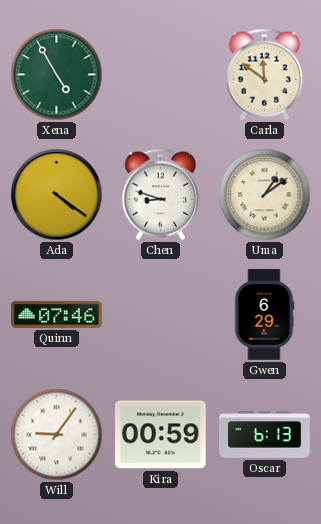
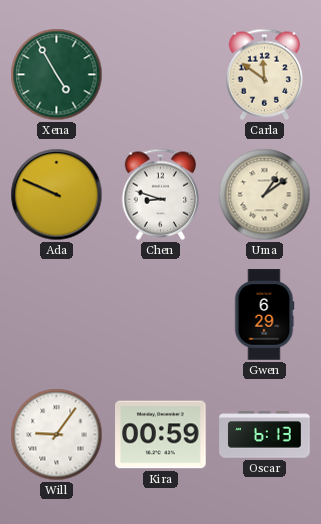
Ada: 4:21 -> 9:49
Quinn: 07:46 -> none
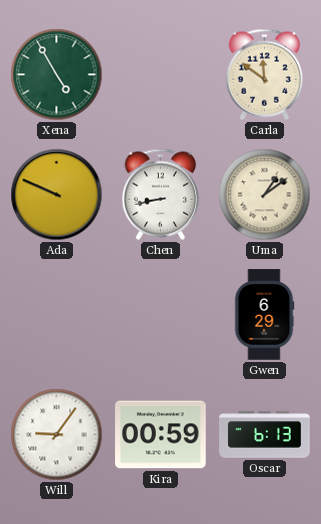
Chen: 8:48 -> 8:43
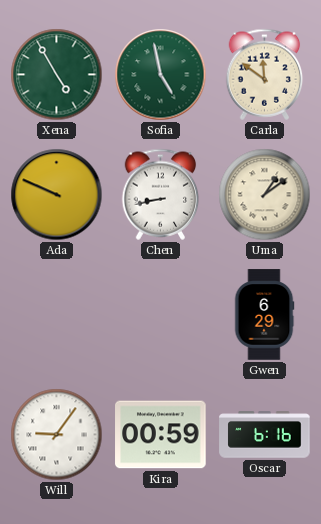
Sofia: none -> 4:58
Oscar: 6:13 -> 6:16
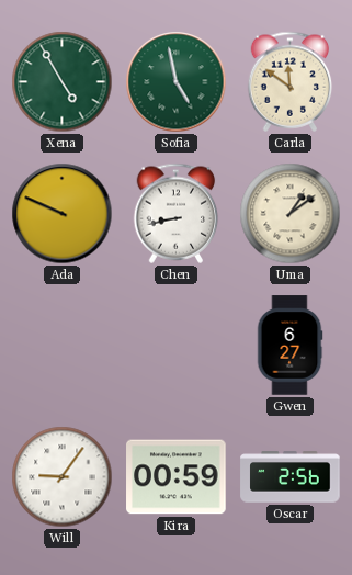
Gwen: 6:29 -> 6:27
Oscar: 6:16 -> 2:56
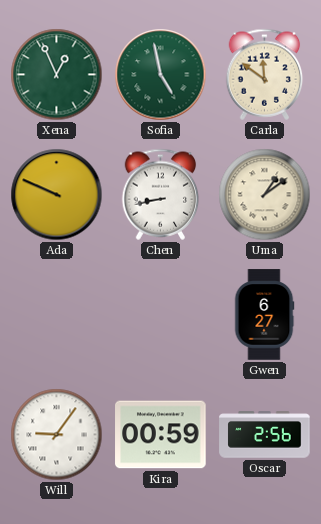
Xena: 4:55 -> 12:56
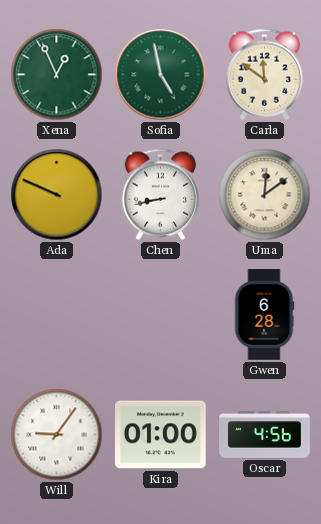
Uma: 1:09 -> 12:09
Gwen: 6:27 -> 6:28
Kira: 00:59 -> 01:00
Oscar: 2:56 -> 4:56
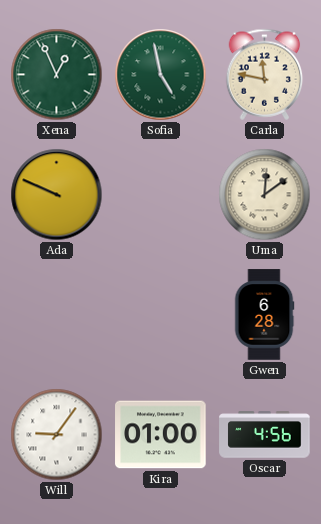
Carla: 11:51 -> 11:47
Chen: 8:43 -> none
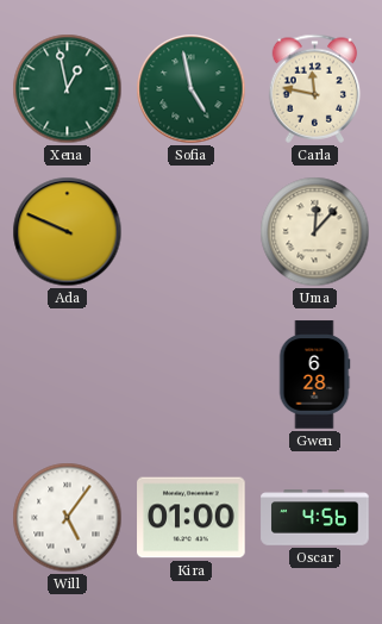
Xena: 12:56 -> 12:58
Uma: 12:09 -> 12:07
Will: 9:06 -> 5:06
